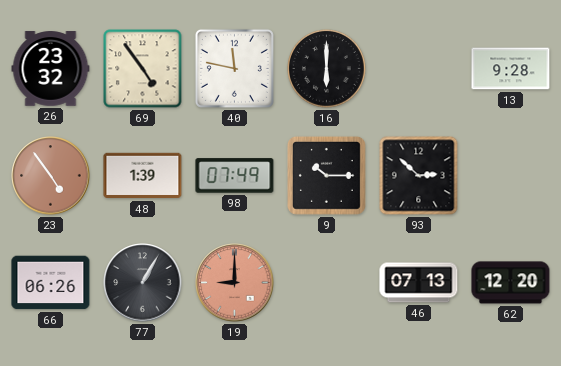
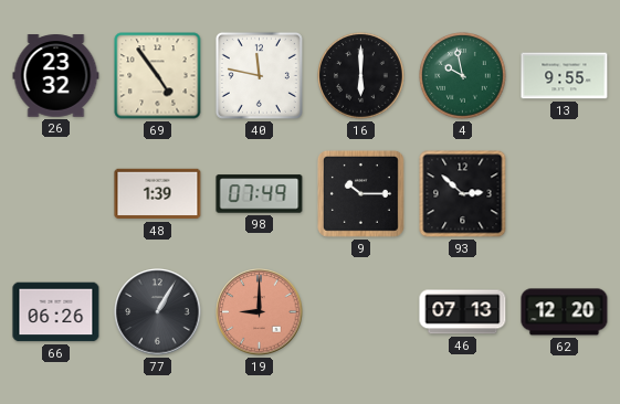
4: none -> 9:58
13: 9:28 -> 9:55
23: 4:54 -> none
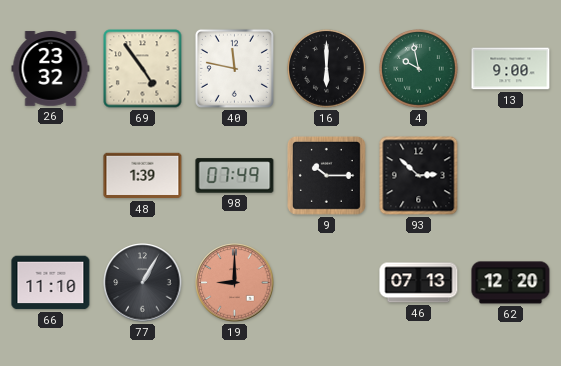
13: 9:55 -> 9:00
66: 06:26 -> 11:10
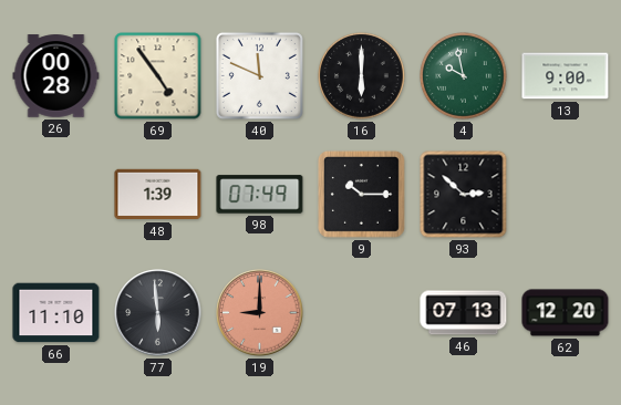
26: 23:32 -> 00:28
40: 11:47 -> 11:49
77: 1:05 -> 5:59
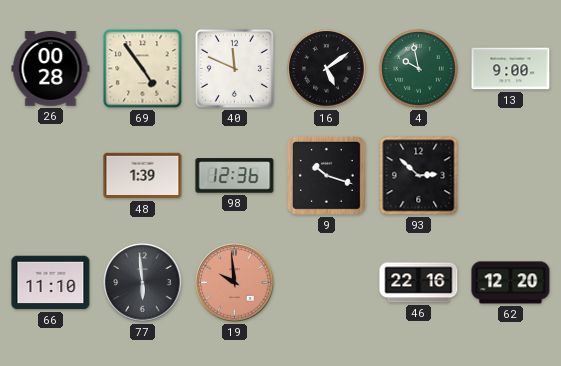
16: 6:00 -> 5:09
98: 07:49 -> 12:36
9: 10:15 -> 10:18
19: 9:00 -> 9:59
46: 07:13 -> 22:16
